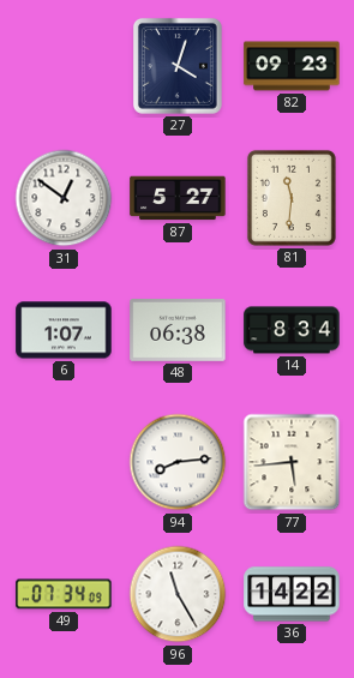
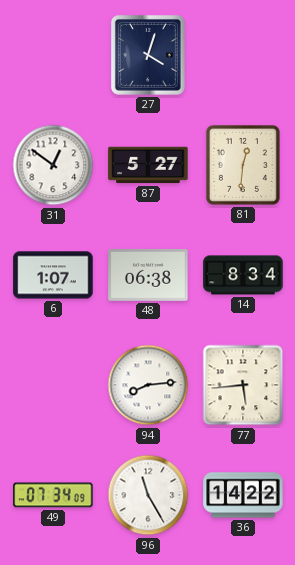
82: 09:23 -> none
81: 11:31 -> 12:31
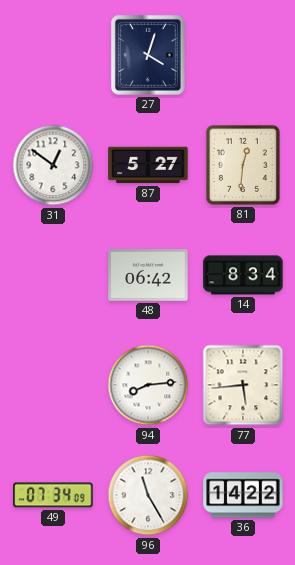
6: 1:07 -> none
48: 06:38 -> 06:42
